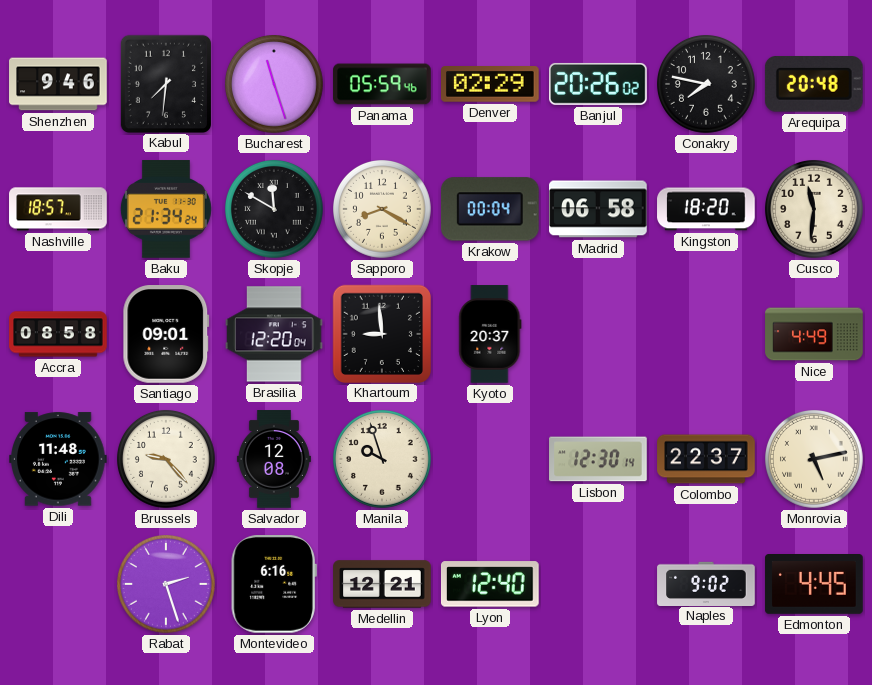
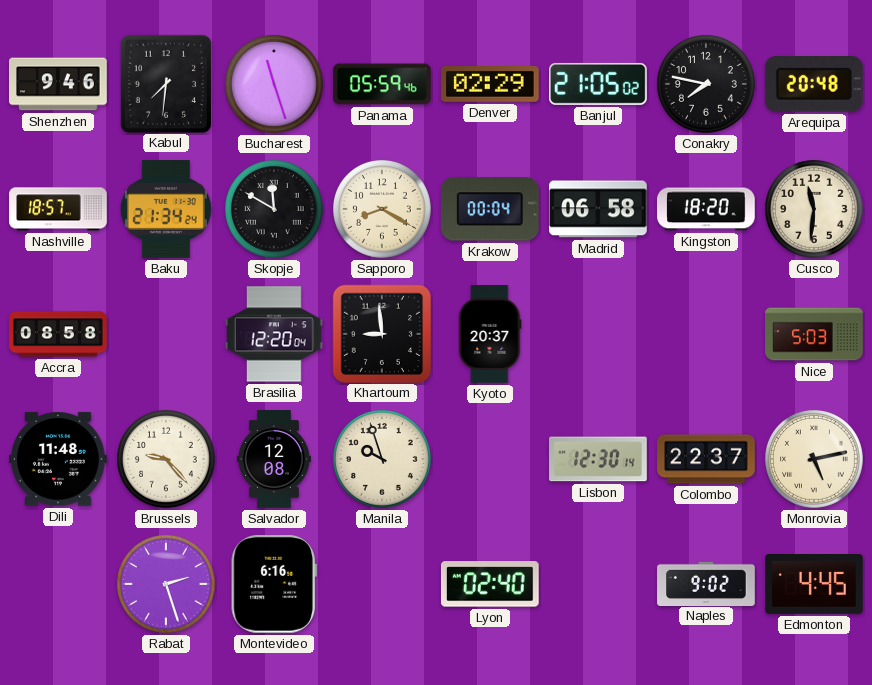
Banjul: 20:26 -> 21:05
Santiago: 09:01 -> none
Nice: 4:49 -> 5:03
Medellin: 12:21 -> none
Lyon: 12:40 -> 02:40
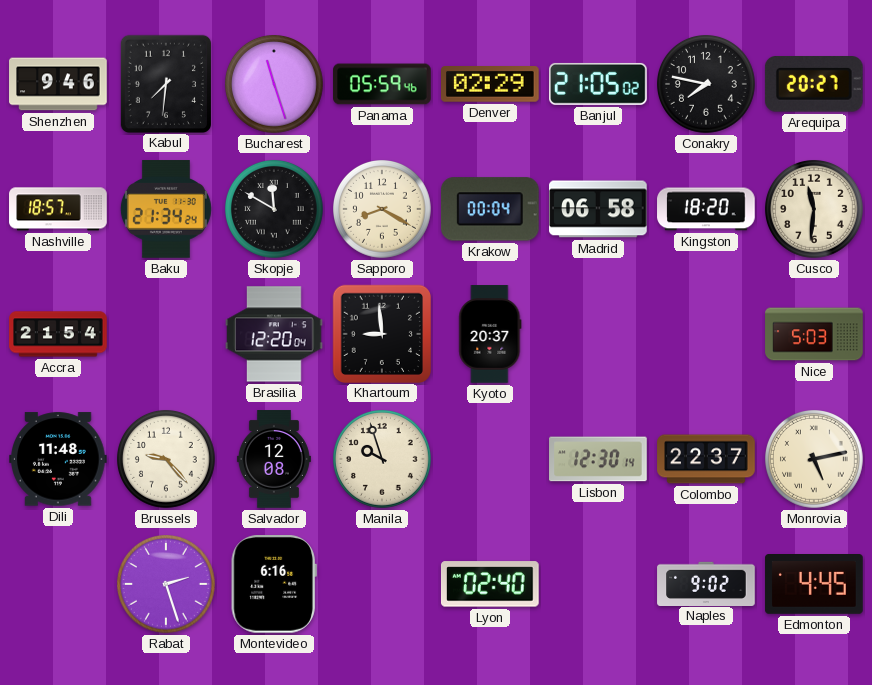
Arequipa: 20:48 -> 20:27
Accra: 08:58 -> 21:54
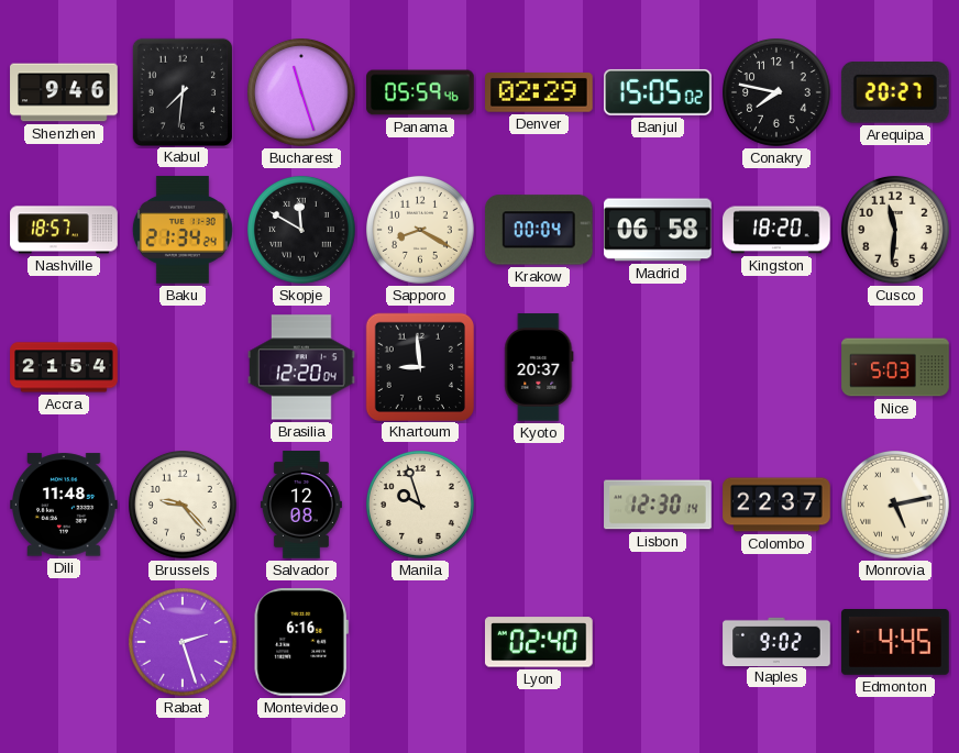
Banjul: 21:05 -> 15:05
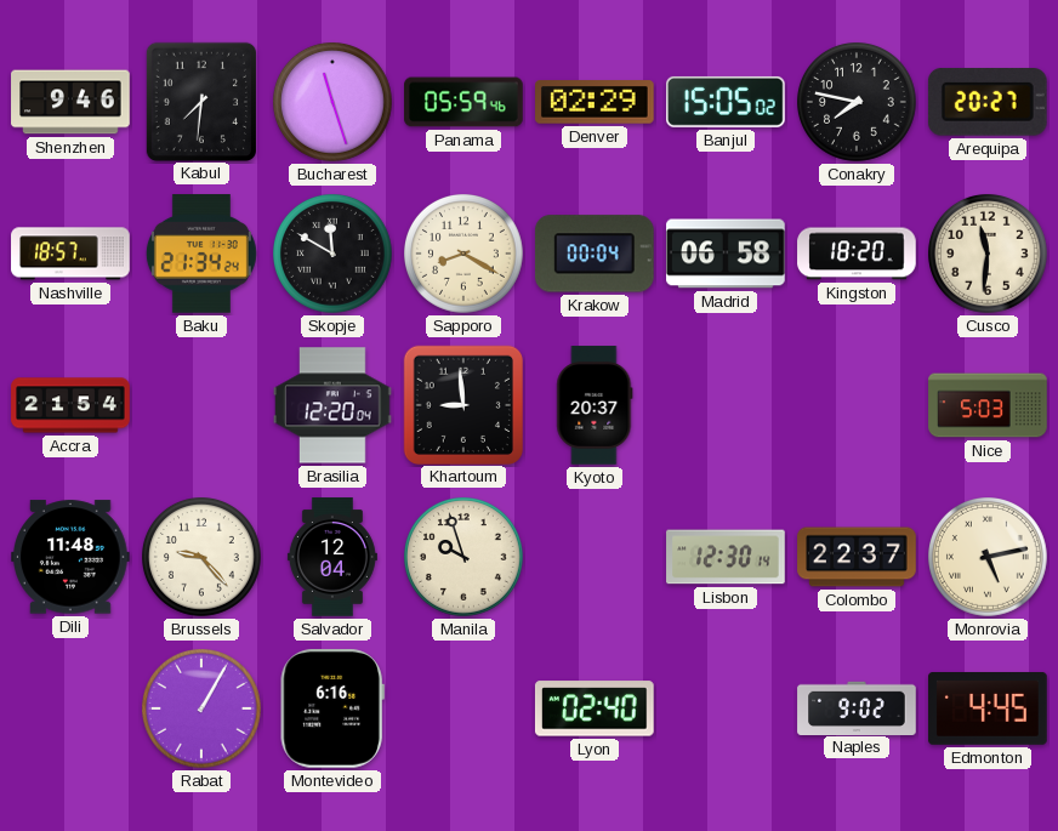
Salvador: 12:08 -> 12:04
Rabat: 2:27 -> 1:05
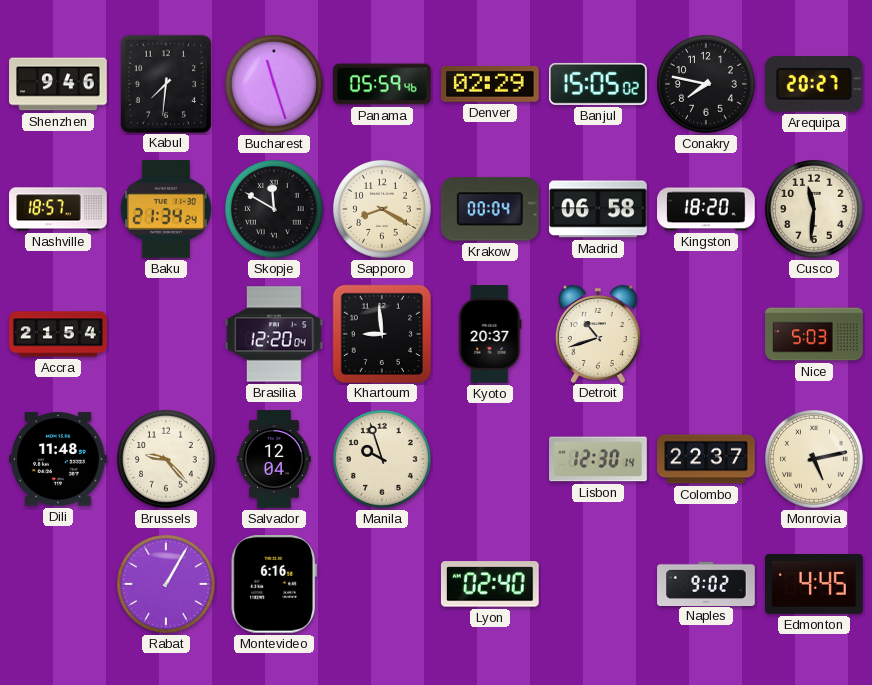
Detroit: none -> 10:42
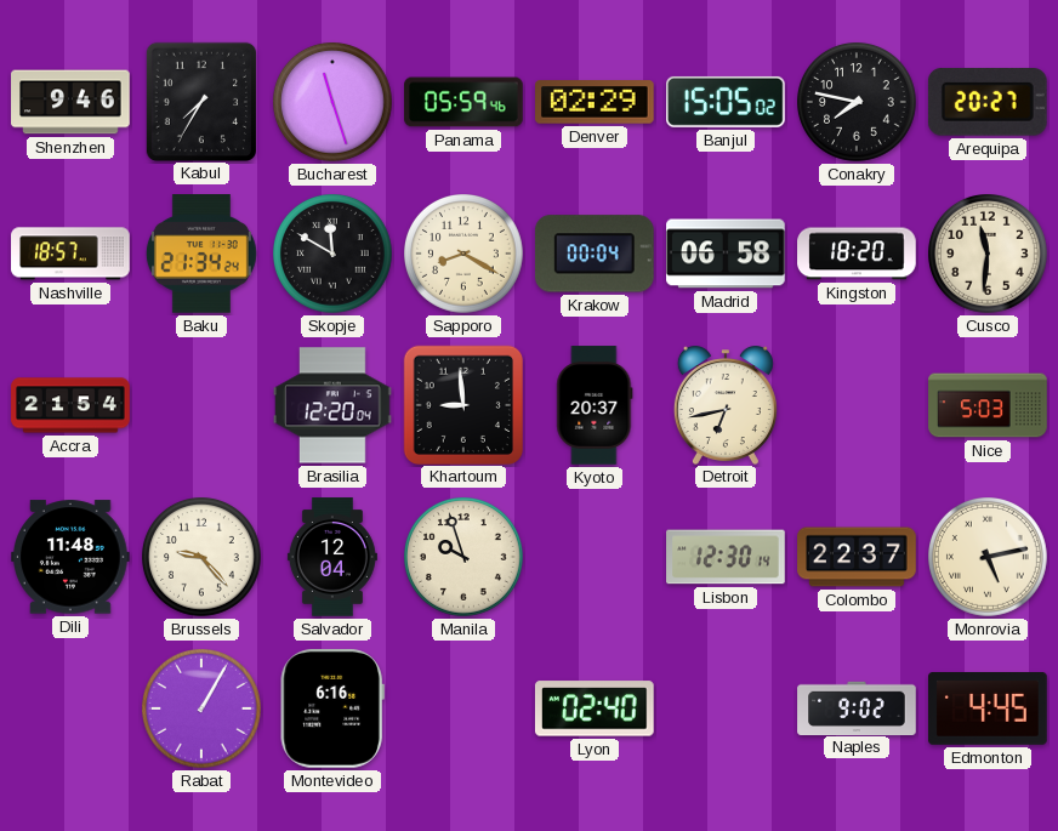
Kabul: 7:31 -> 7:35
Detroit: 10:42 -> 6:43
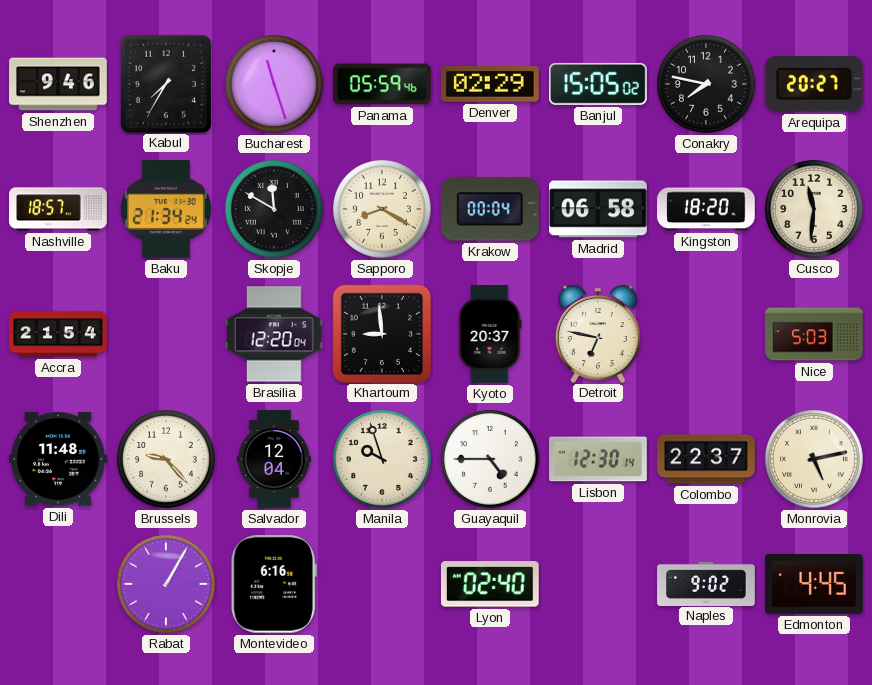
Detroit: 6:43 -> 6:47
Guayaquil: none -> 4:45
